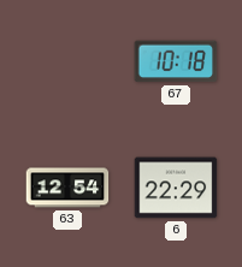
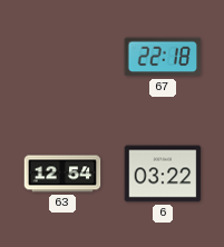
67: 10:18 -> 22:18
6: 22:29 -> 03:22
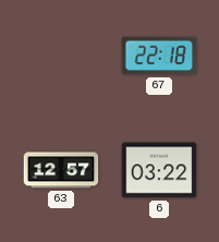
63: 12:54 -> 12:57
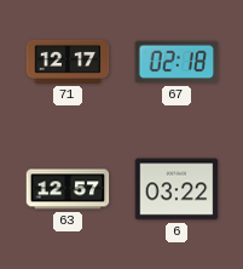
71: none -> 12:17
67: 22:18 -> 02:18
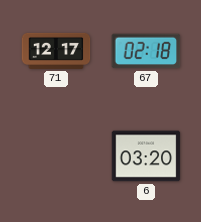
63: 12:57 -> none
6: 03:22 -> 03:20
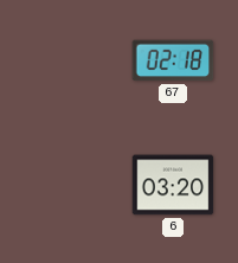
71: 12:17 -> none
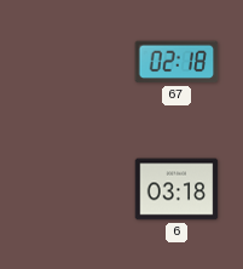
6: 03:20 -> 03:18
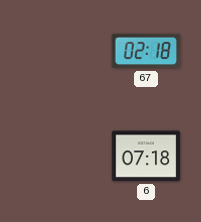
6: 03:18 -> 07:18
